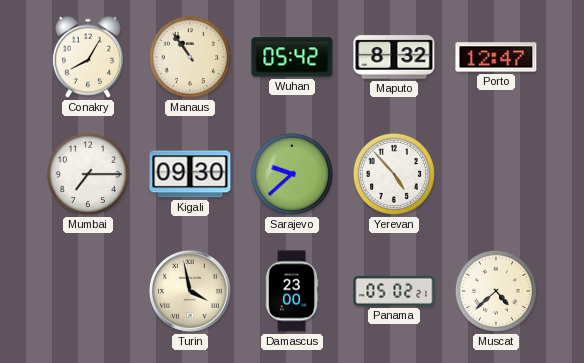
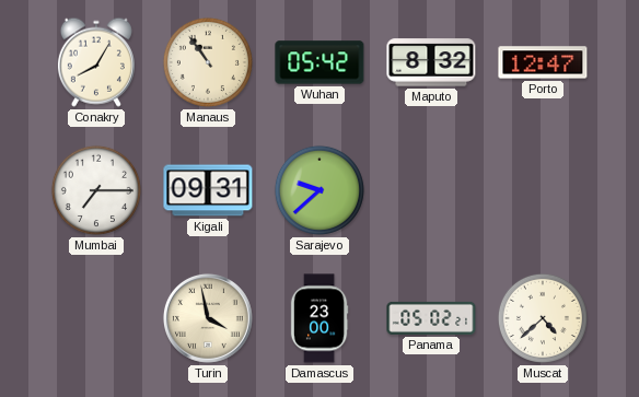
Kigali: 09:30 -> 09:31
Yerevan: 4:53 -> none
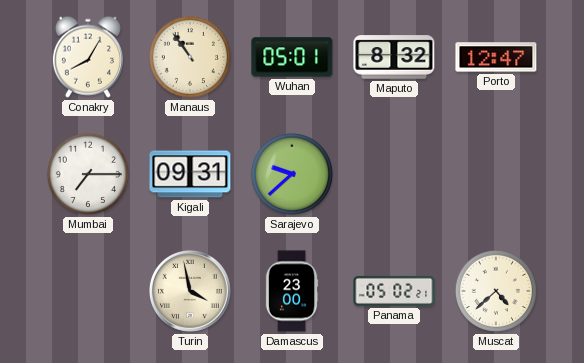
Wuhan: 05:42 -> 05:01
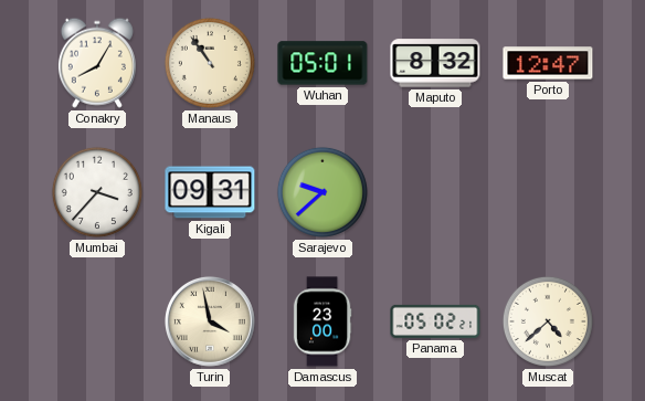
Mumbai: 7:15 -> 3:37
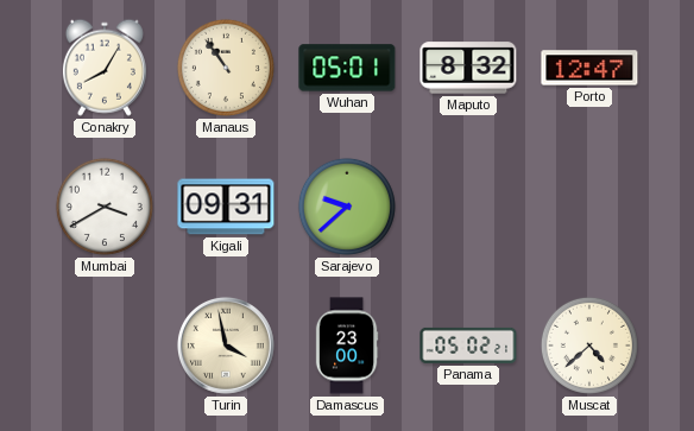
Mumbai: 3:37 -> 3:40
